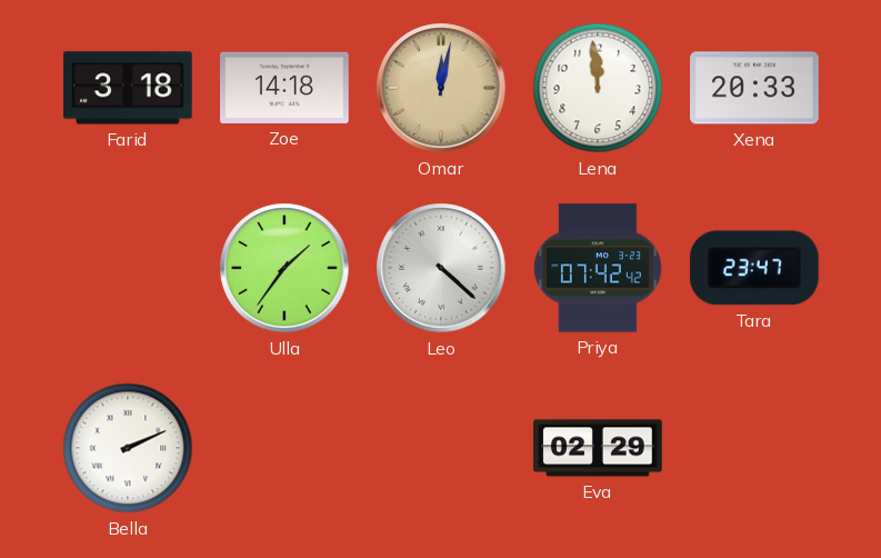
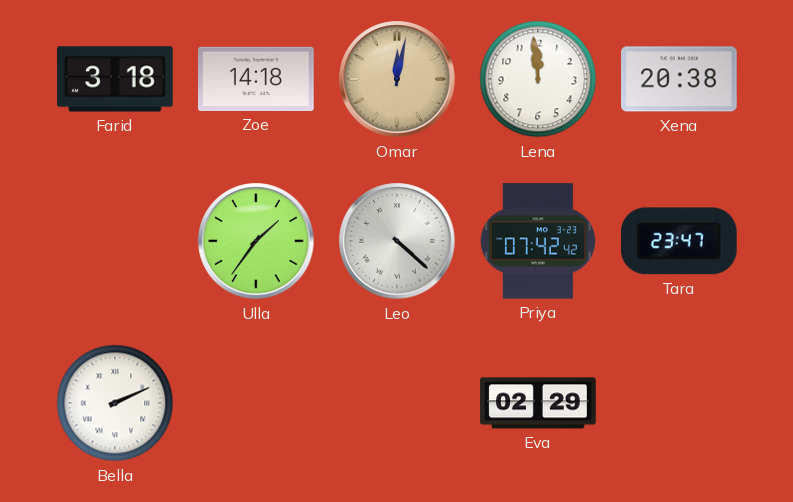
Xena: 20:33 -> 20:38
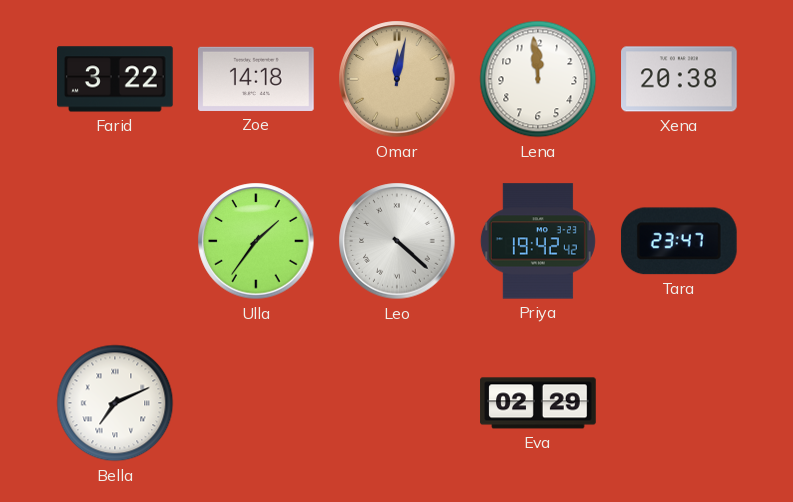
Farid: 3:18 -> 3:22
Priya: 07:42 -> 19:42
Bella: 2:11 -> 7:11
